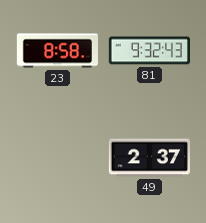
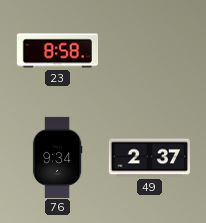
81: 9:32 -> none
76: none -> 9:34
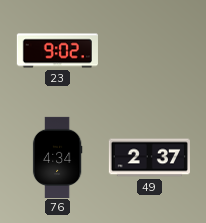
23: 8:58 -> 9:02
76: 9:34 -> 4:34
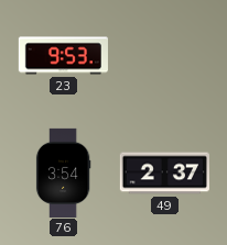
23: 9:02 -> 9:53
76: 4:34 -> 3:54
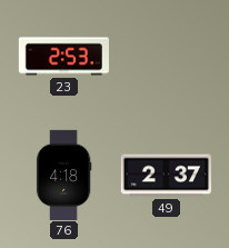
23: 9:53 -> 2:53
76: 3:54 -> 4:18
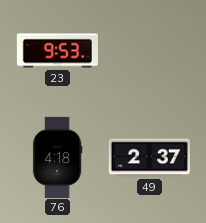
23: 2:53 -> 9:53
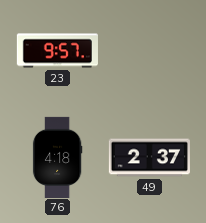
23: 9:53 -> 9:57
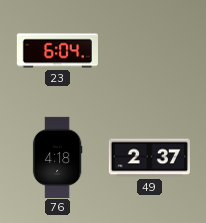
23: 9:57 -> 6:04
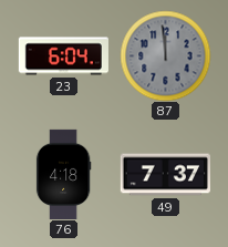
87: none -> 11:59
49: 2:37 -> 7:37
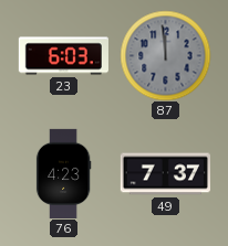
23: 6:04 -> 6:03
76: 4:18 -> 4:23
